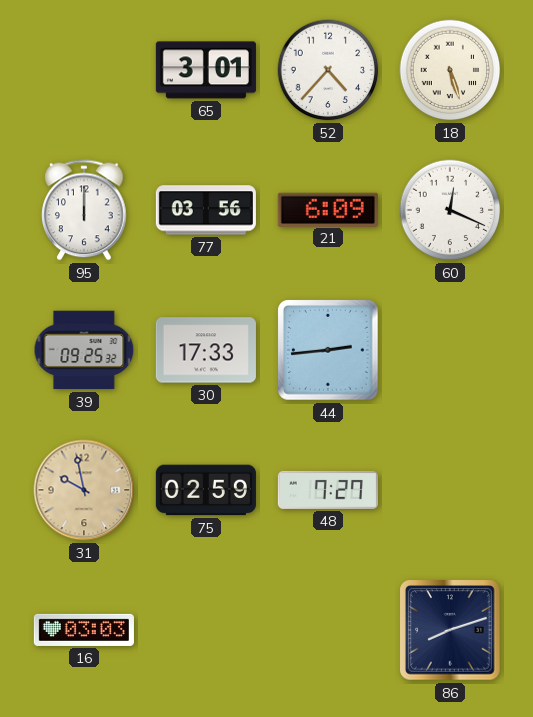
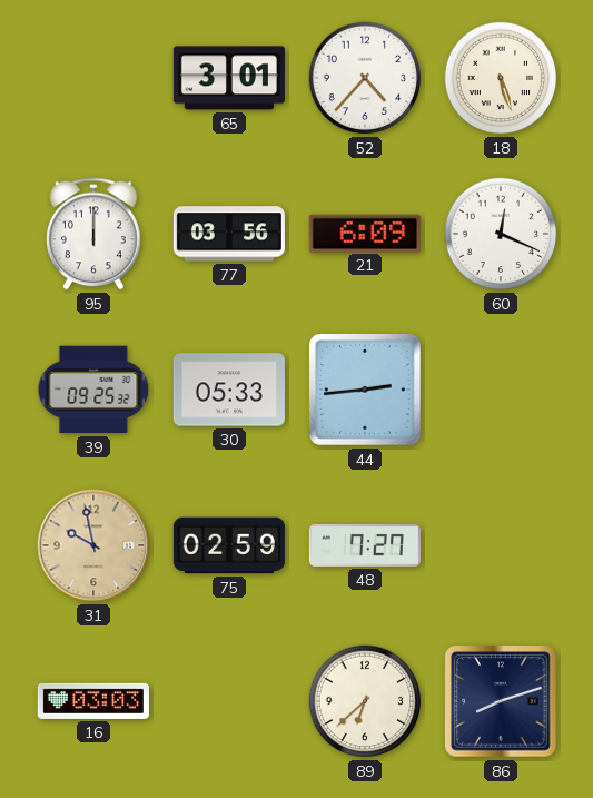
30: 17:33 -> 05:33
89: none -> 6:38
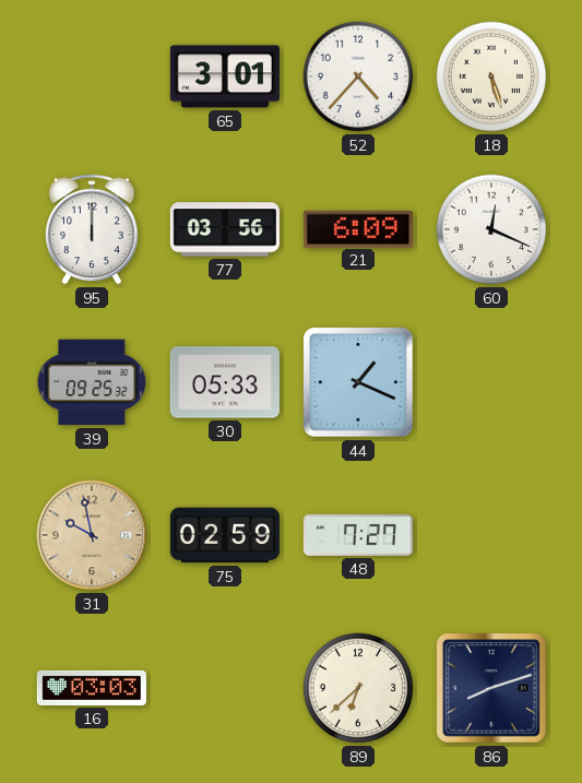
44: 2:44 -> 1:19
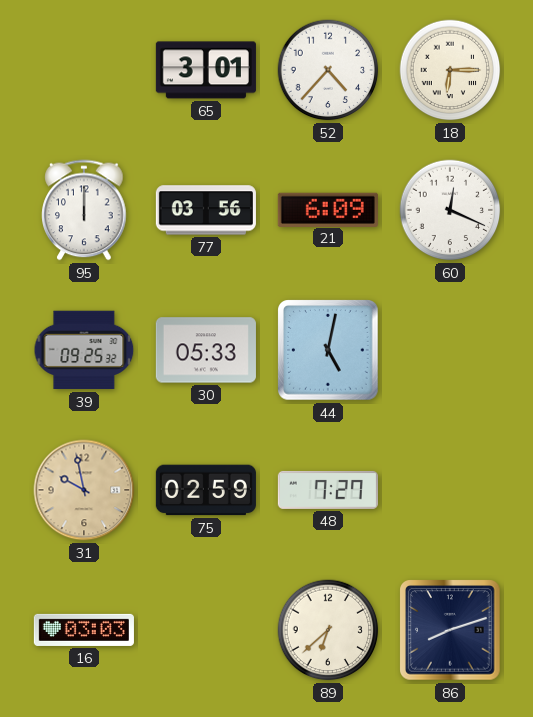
18: 5:27 -> 6:15
44: 1:19 -> 5:02
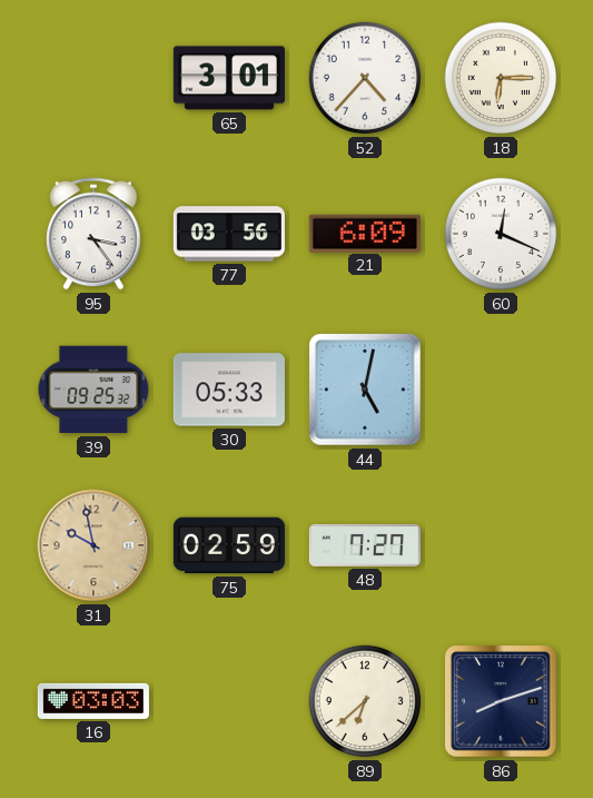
95: 12:00 -> 3:24
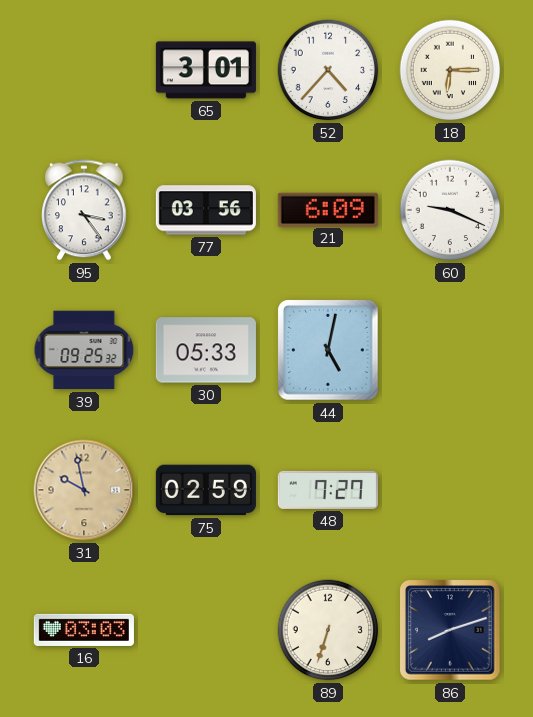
60: 12:19 -> 9:19
89: 6:38 -> 6:33
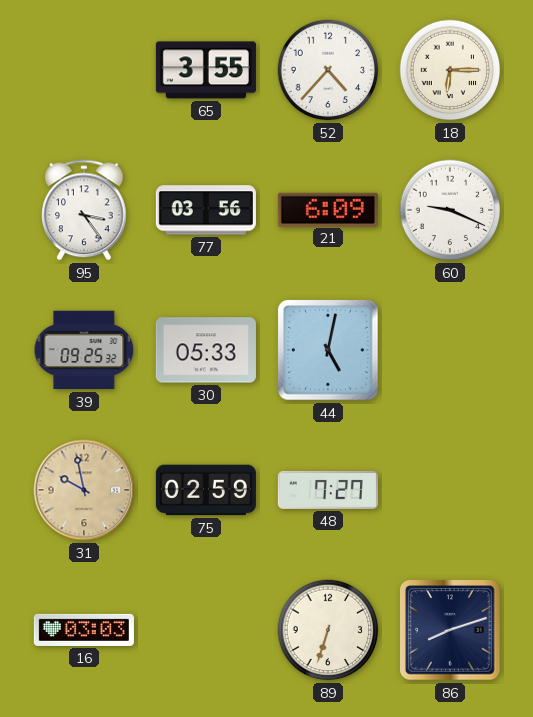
65: 3:01 -> 3:55
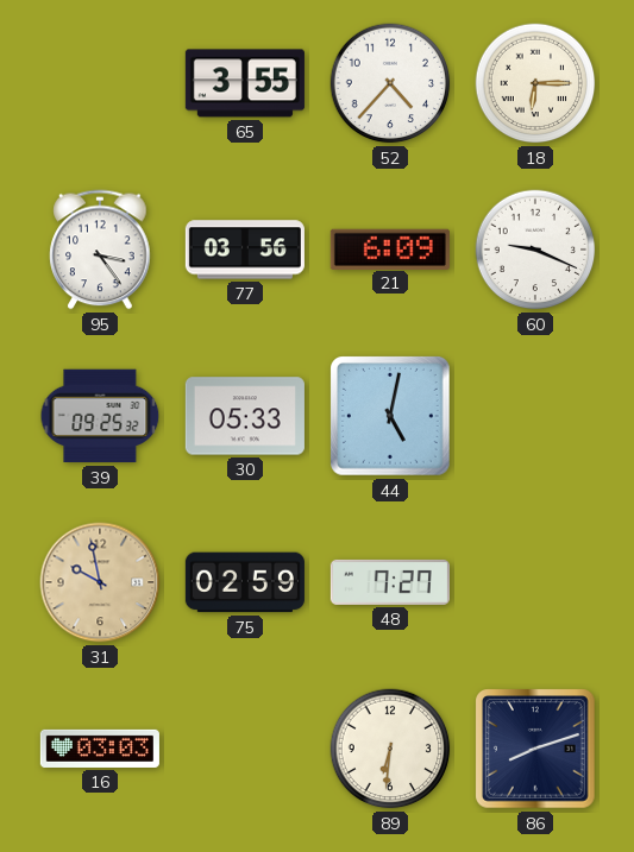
89: 6:33 -> 6:31
